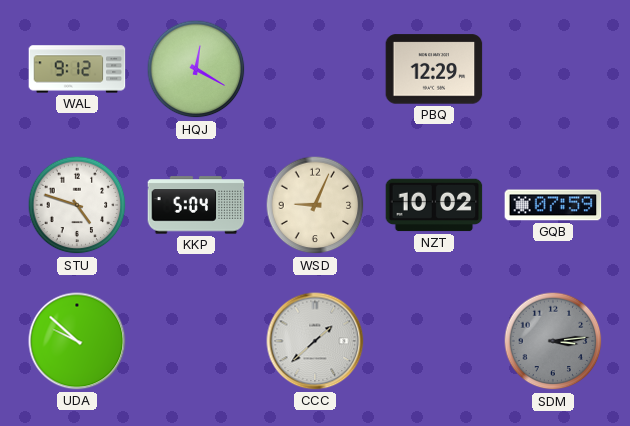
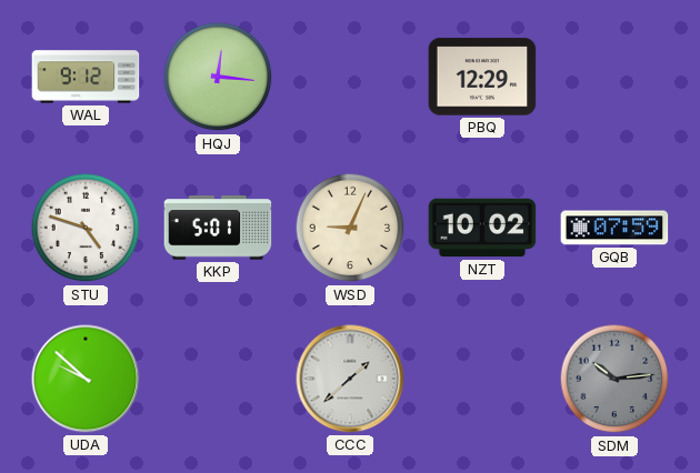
HQJ: 12:20 -> 12:16
KKP: 5:04 -> 5:01
SDM: 3:14 -> 10:14
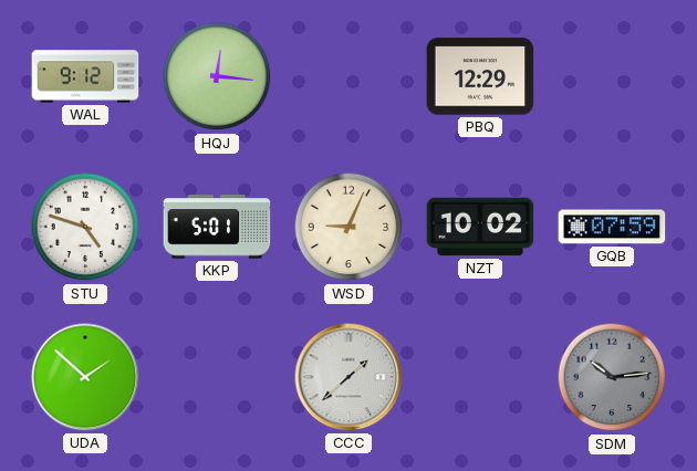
UDA: 9:52 -> 1:52
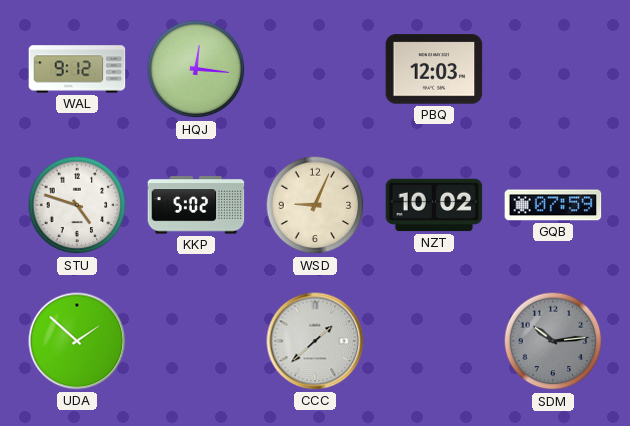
PBQ: 12:29 -> 12:03
KKP: 5:01 -> 5:02
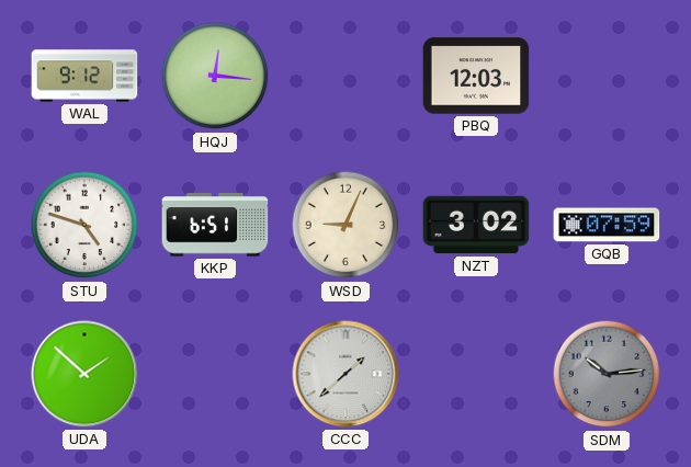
KKP: 5:02 -> 6:51
NZT: 10:02 -> 3:02
